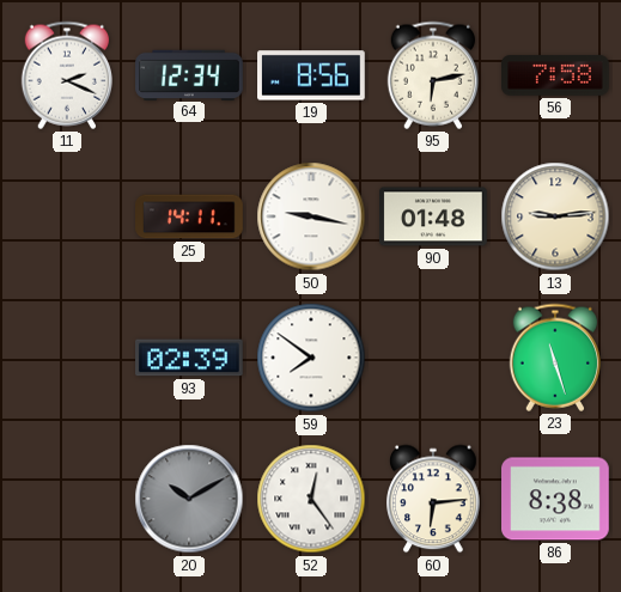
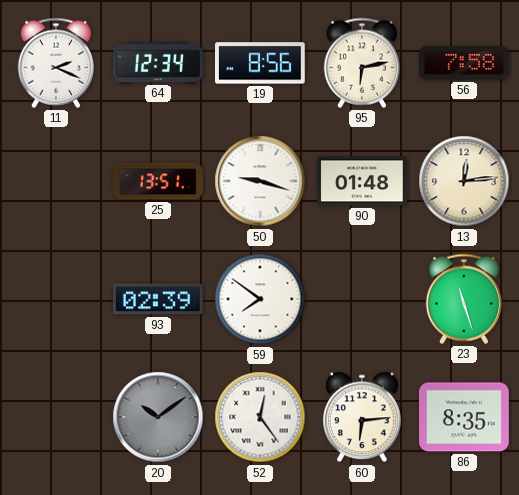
25: 14:11 -> 13:51
50: 9:17 -> 9:18
13: 9:14 -> 12:14
20: 10:10 -> 10:09
86: 8:38 -> 8:35
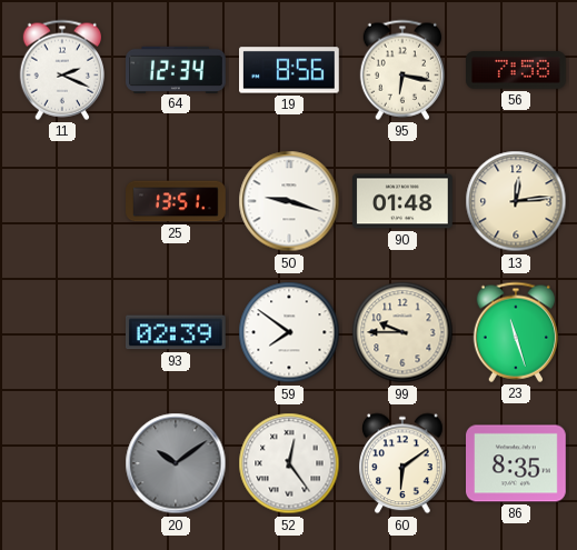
95: 6:13 -> 6:17
99: none -> 9:45
60: 6:14 -> 6:09
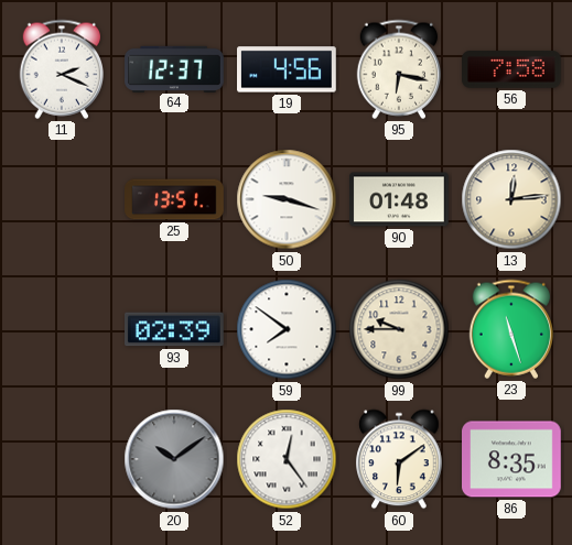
64: 12:34 -> 12:37
19: 8:56 -> 4:56
